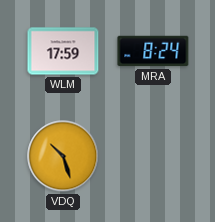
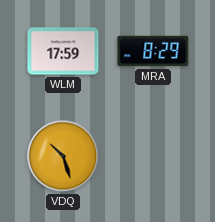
MRA: 8:24 -> 8:29
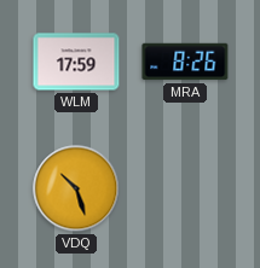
MRA: 8:29 -> 8:26
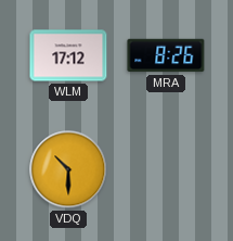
WLM: 17:59 -> 17:12
VDQ: 10:27 -> 10:30
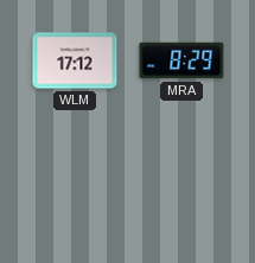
MRA: 8:26 -> 8:29
VDQ: 10:30 -> none
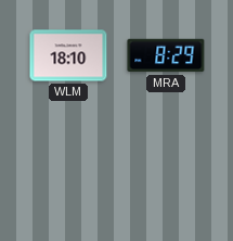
WLM: 17:12 -> 18:10
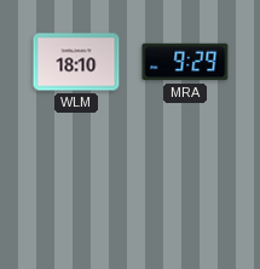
MRA: 8:29 -> 9:29
